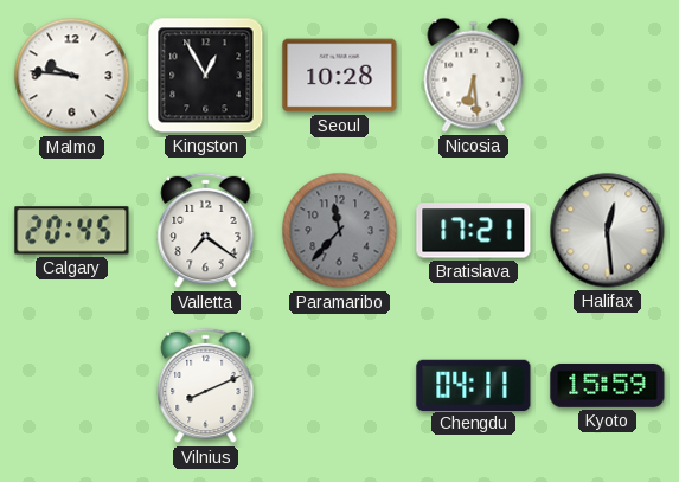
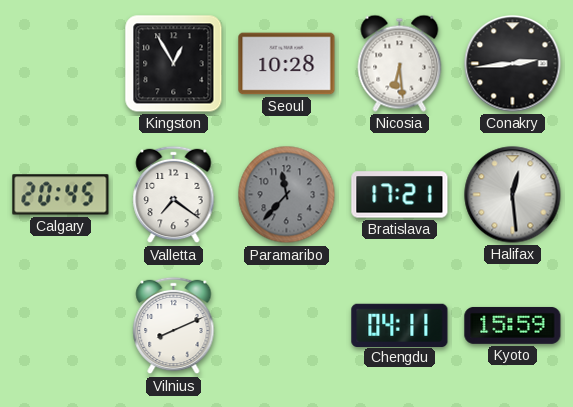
Malmo: 9:46 -> none
Conakry: none -> 2:44
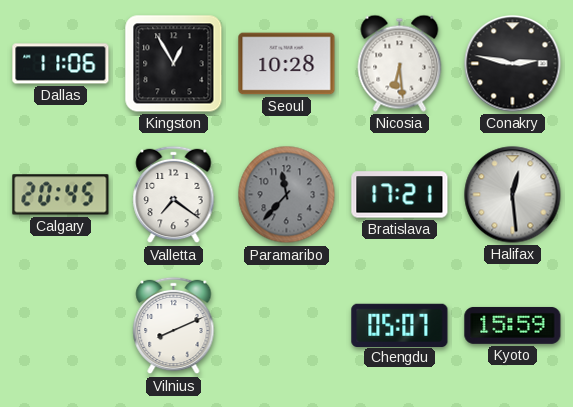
Dallas: none -> 11:06
Conakry: 2:44 -> 2:47
Chengdu: 04:11 -> 05:07
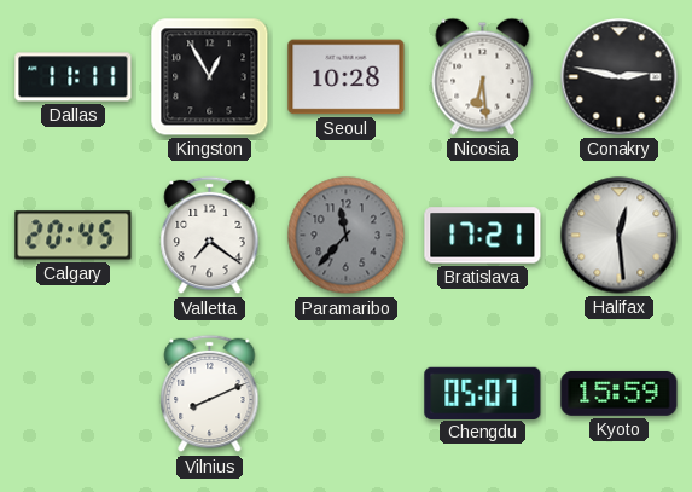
Dallas: 11:06 -> 11:11
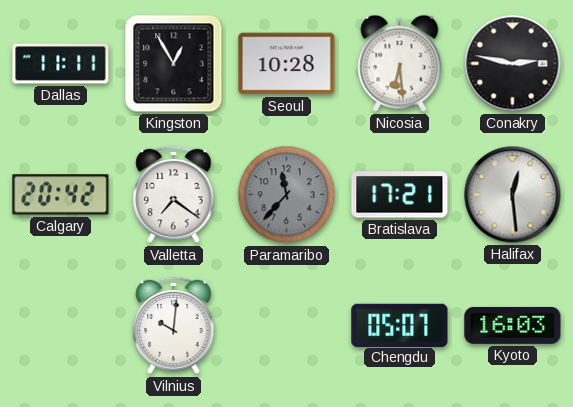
Calgary: 20:45 -> 20:42
Vilnius: 8:11 -> 10:01
Kyoto: 15:59 -> 16:03
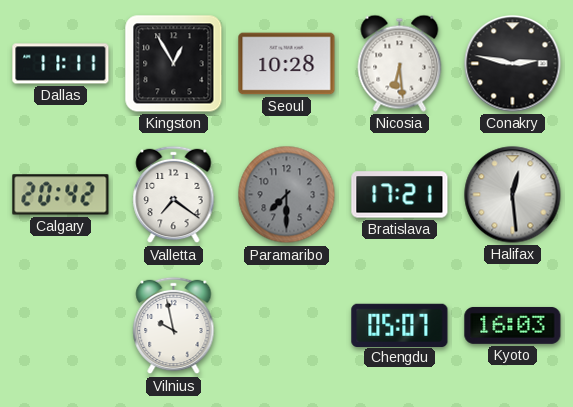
Paramaribo: 11:37 -> 7:30
Vilnius: 10:01 -> 9:58
